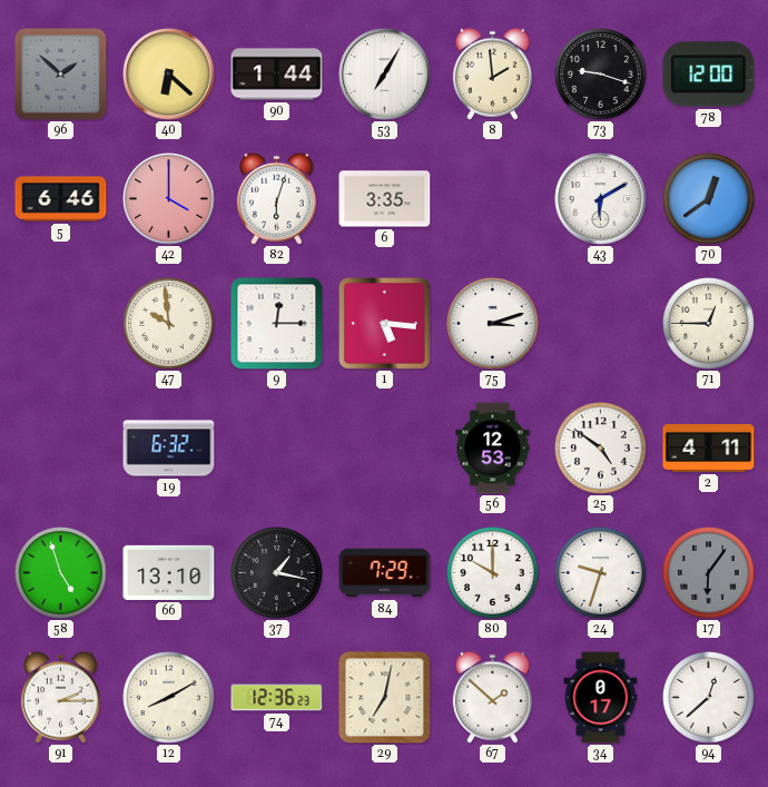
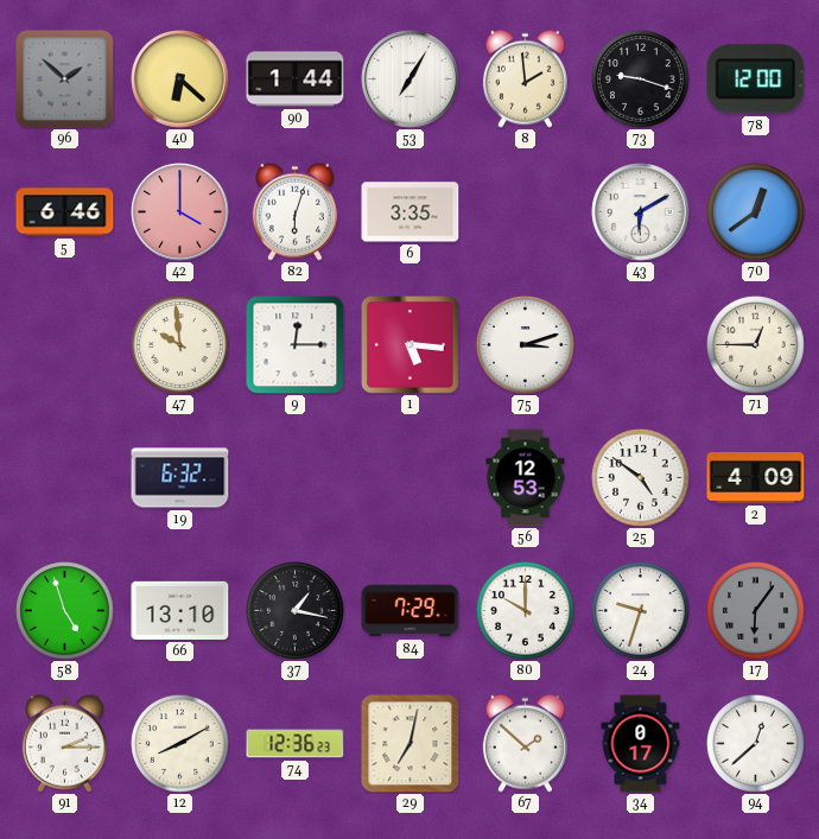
2: 4:11 -> 4:09
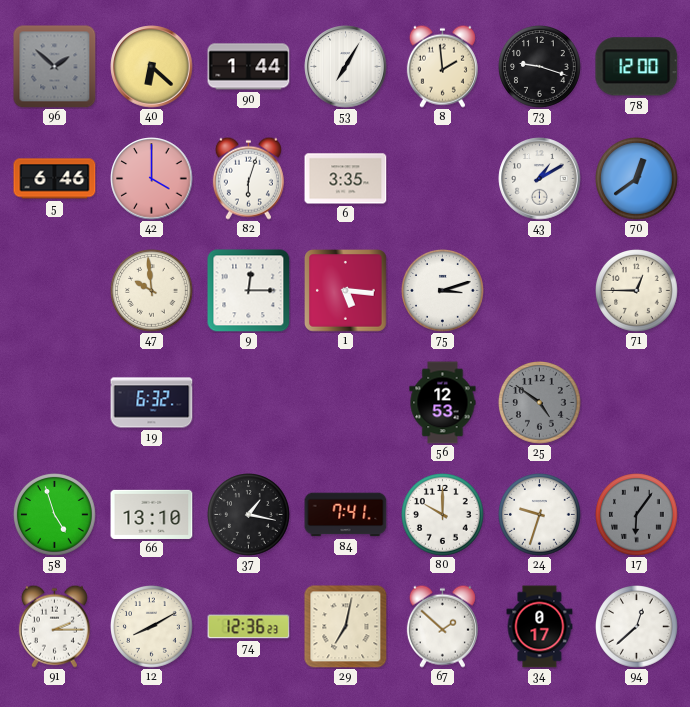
43: 6:10 -> 1:10
25 dial: white -> grey
2: 4:09 -> none
84: 7:29 -> 7:41
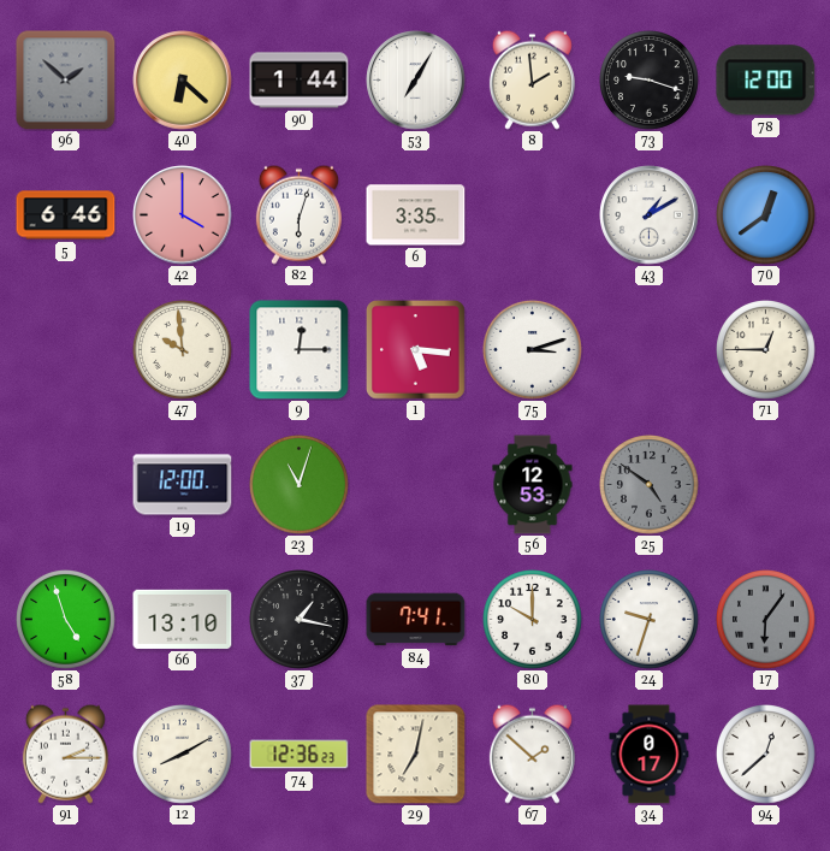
19: 6:32 -> 12:00
23: none -> 11:03
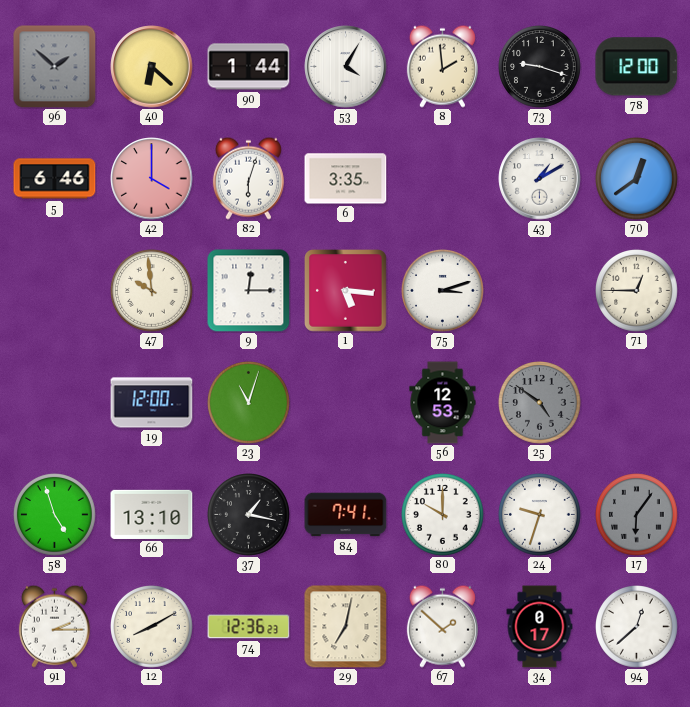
53: 7:05 -> 4:05
